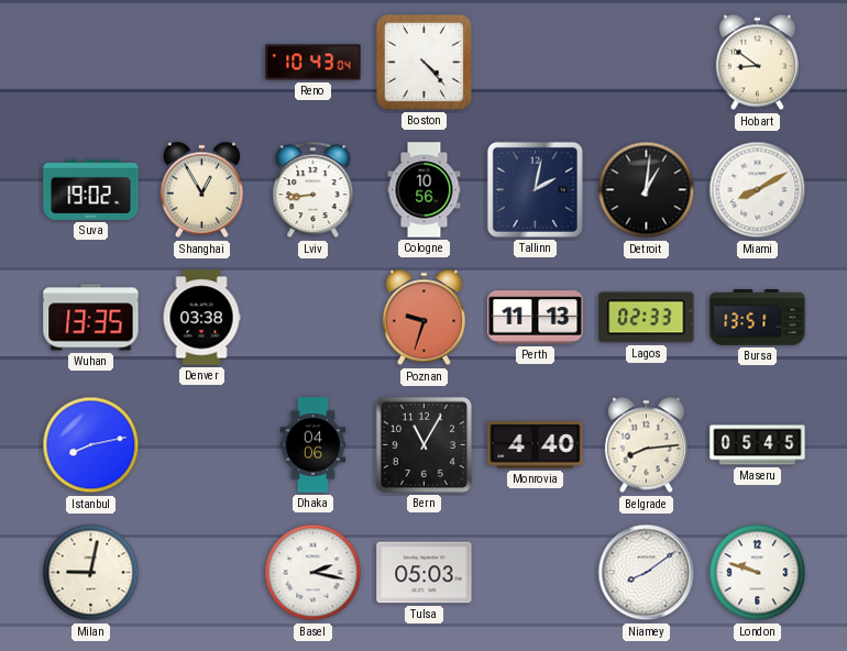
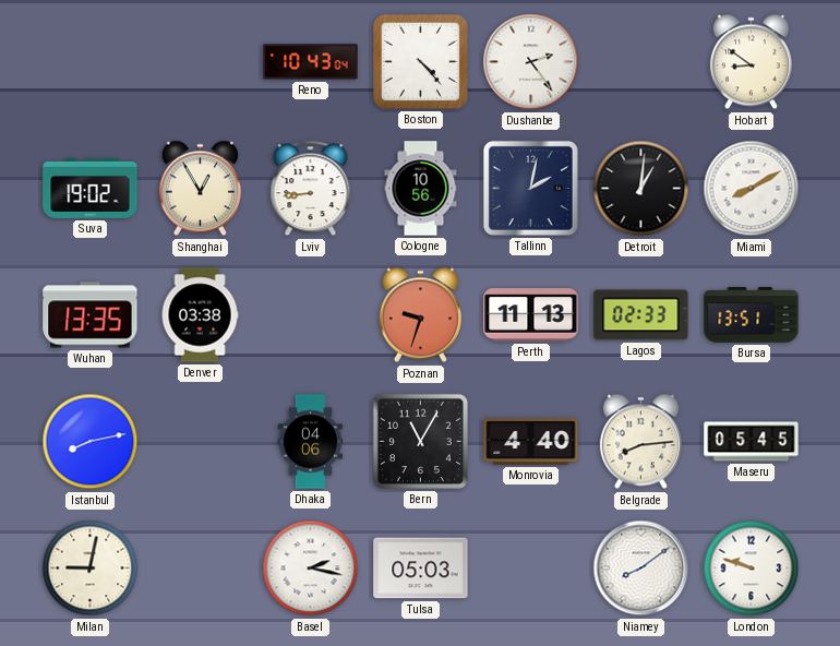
Dushanbe: none -> 2:24
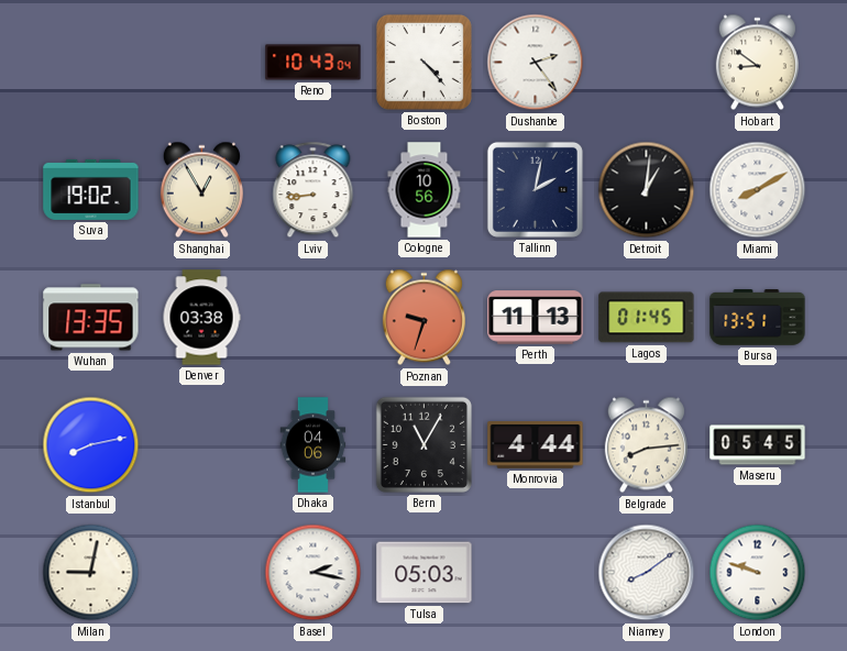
Lagos: 02:33 -> 01:45
Monrovia: 4:40 -> 4:44
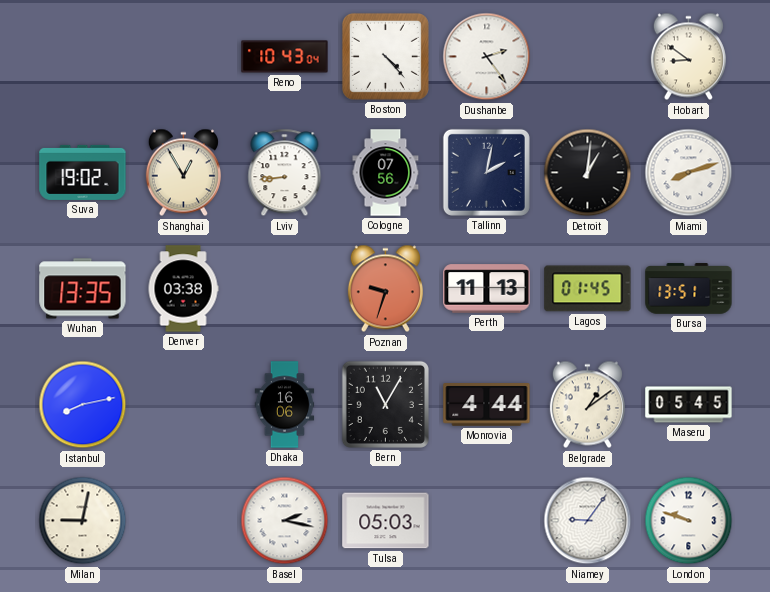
Cologne: 10:56 -> 07:56
Miami: 8:10 -> 8:12
Dhaka: 04:06 -> 16:06
Belgrade: 8:14 -> 1:09
Niamey: 8:09 -> 9:06
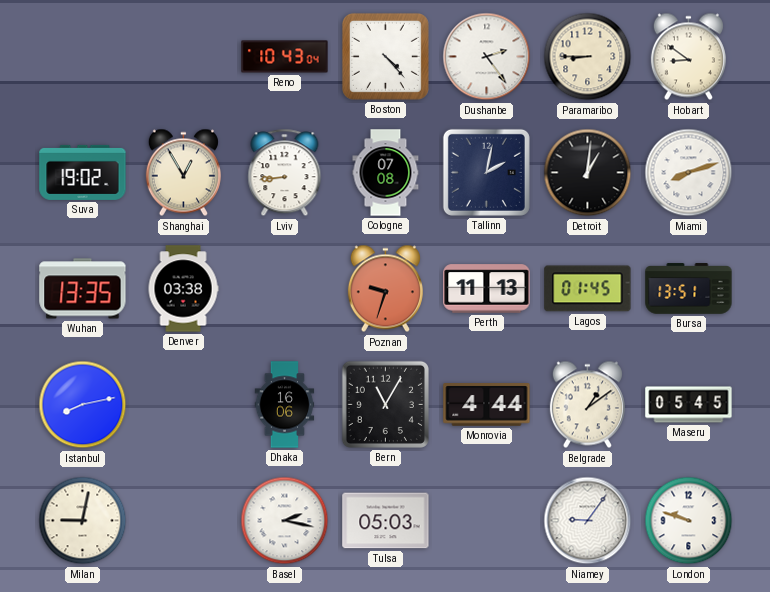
Paramaribo: none -> 8:45
Cologne: 07:56 -> 07:08
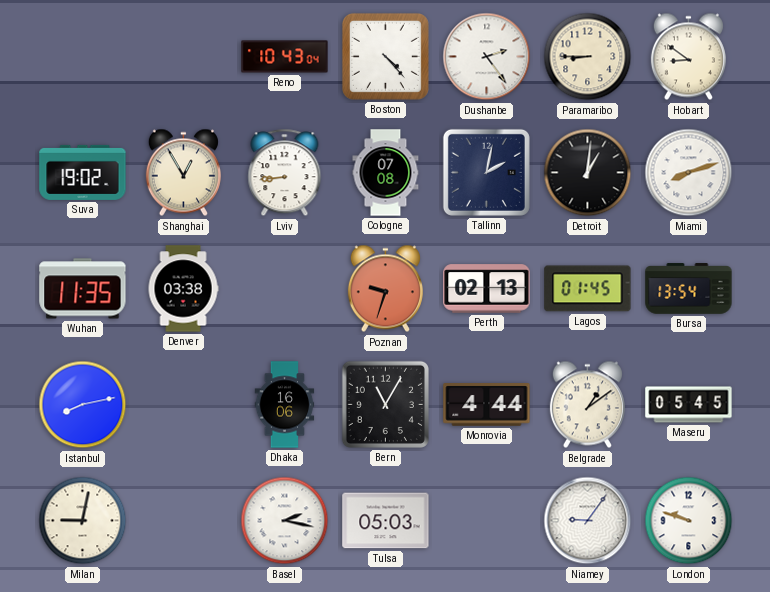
Wuhan: 13:35 -> 11:35
Perth: 11:13 -> 02:13
Bursa: 13:51 -> 13:54
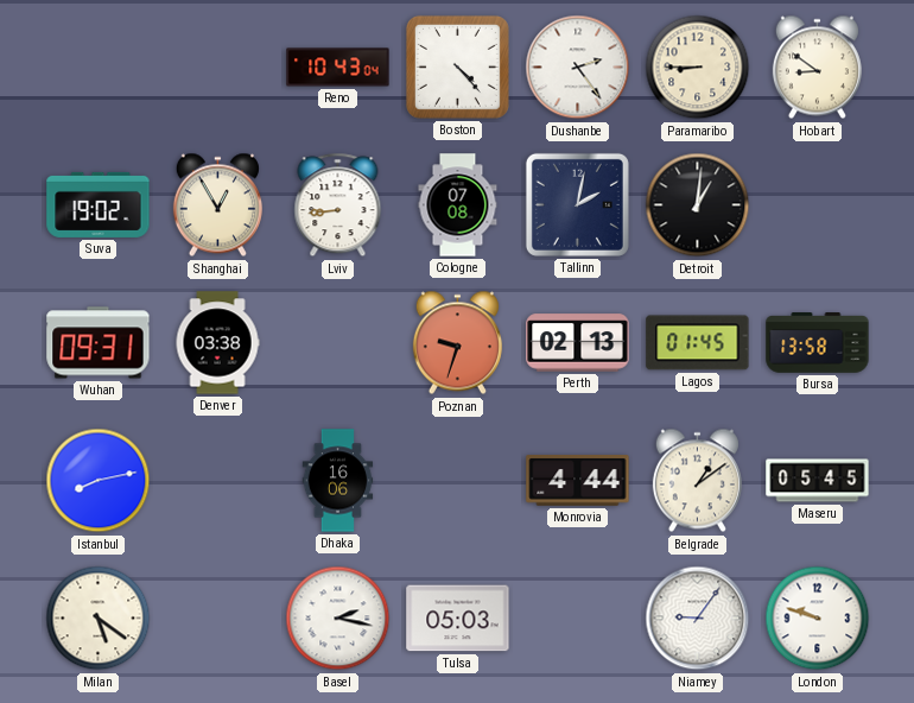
Miami: 8:12 -> none
Wuhan: 11:35 -> 09:31
Bursa: 13:54 -> 13:58
Bern: 11:05 -> none
Milan: 9:02 -> 5:21
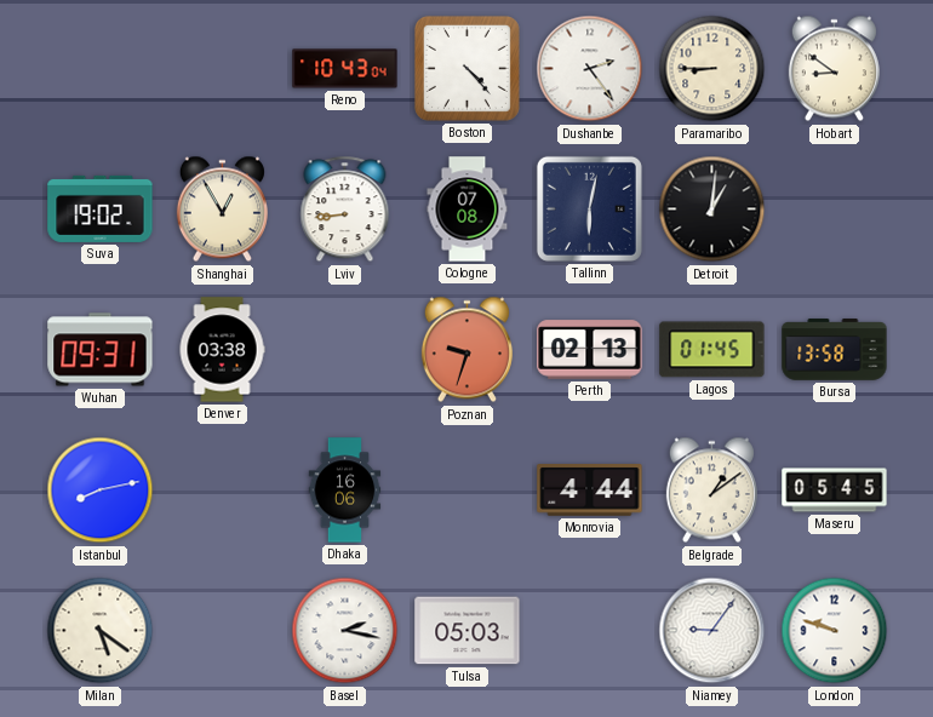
Tallinn: 2:02 -> 6:02
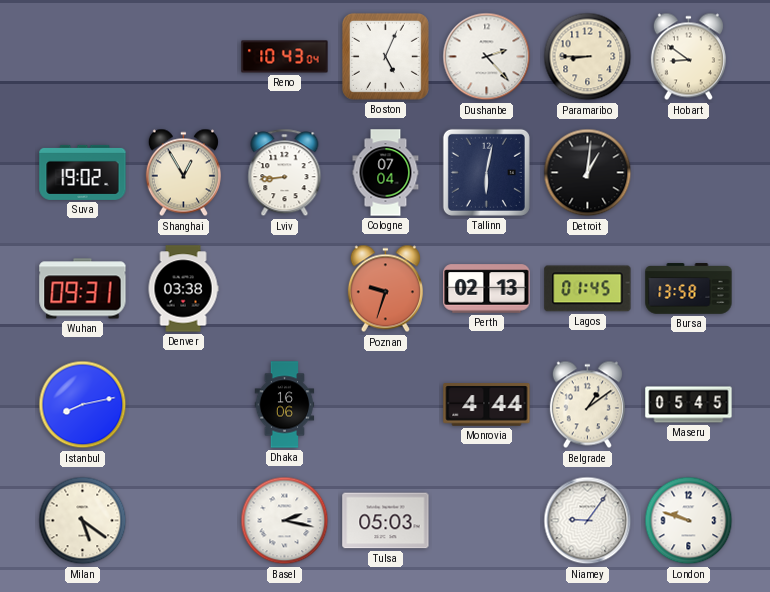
Boston: 4:23 -> 5:04
Dushanbe: 2:24 -> 2:23
Cologne: 07:08 -> 07:04
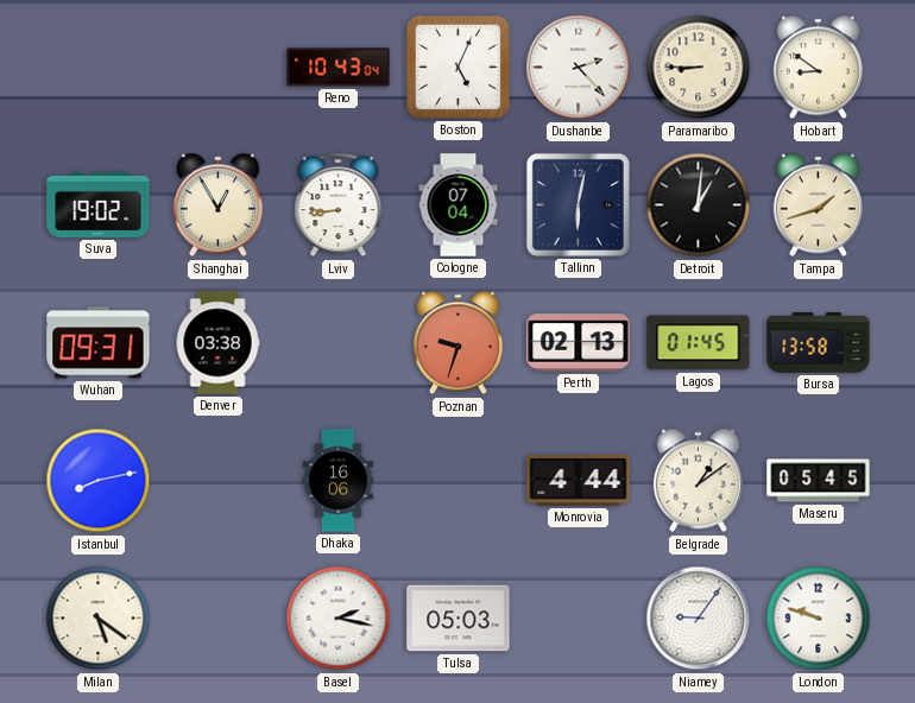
Tampa: none -> 1:42
